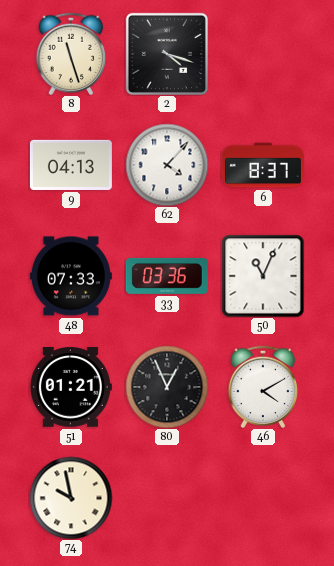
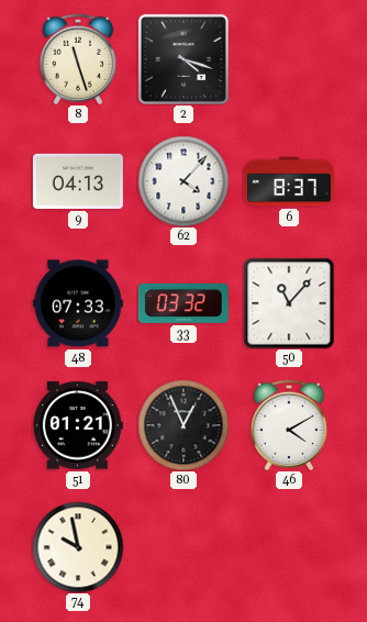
33: 03:36 -> 03:32
50: 11:04 -> 11:07
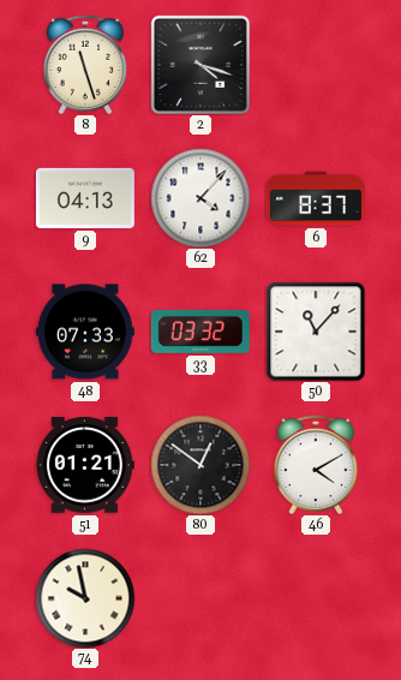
80: 12:56 -> 12:51
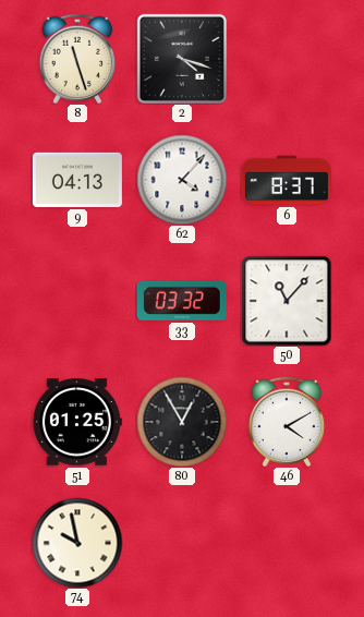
48: 07:33 -> none
51: 01:21 -> 01:25
80: 12:51 -> 12:55
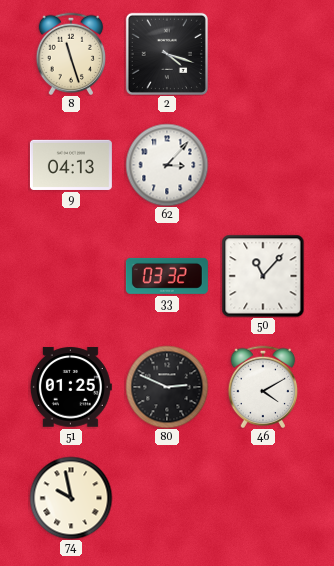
62: 4:07 -> 3:07
6: 8:37 -> none
80: 12:55 -> 2:49
